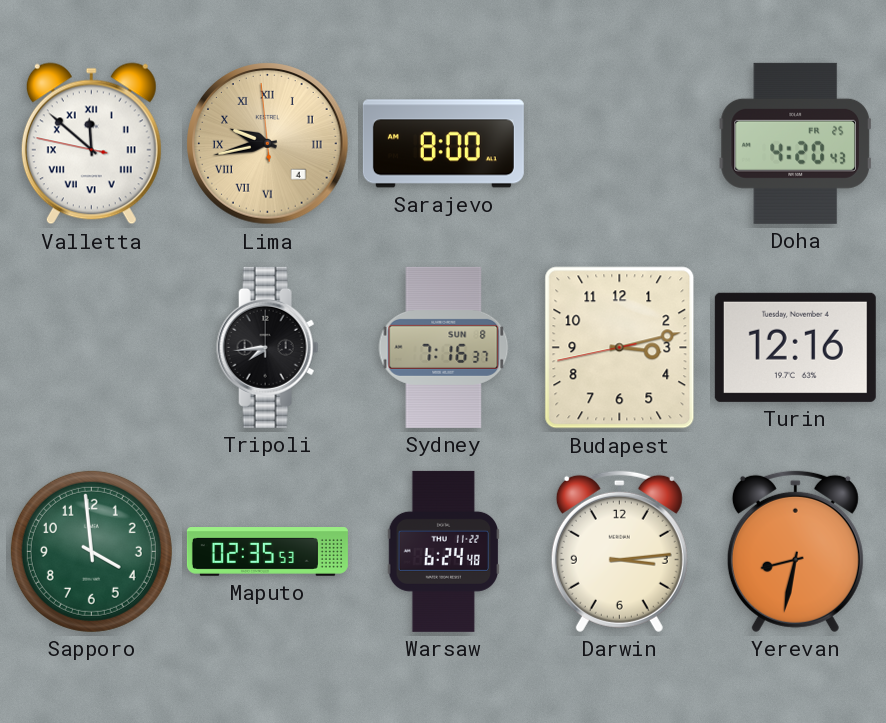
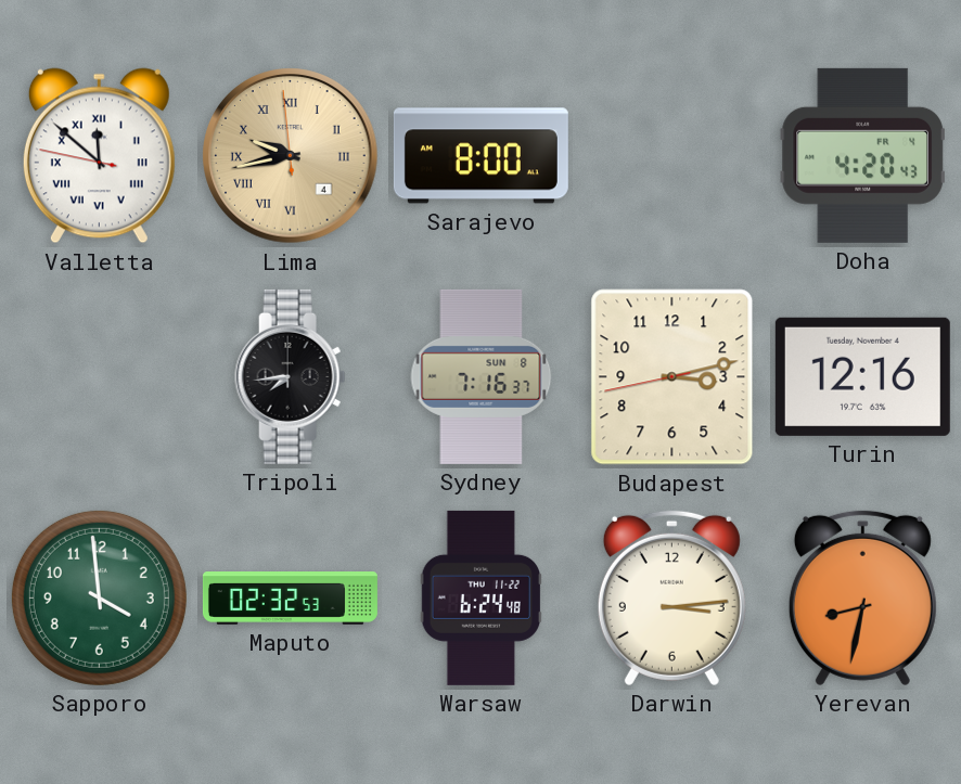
Doha date: FR 25 -> FR 4
Maputo: 02:35 -> 02:32
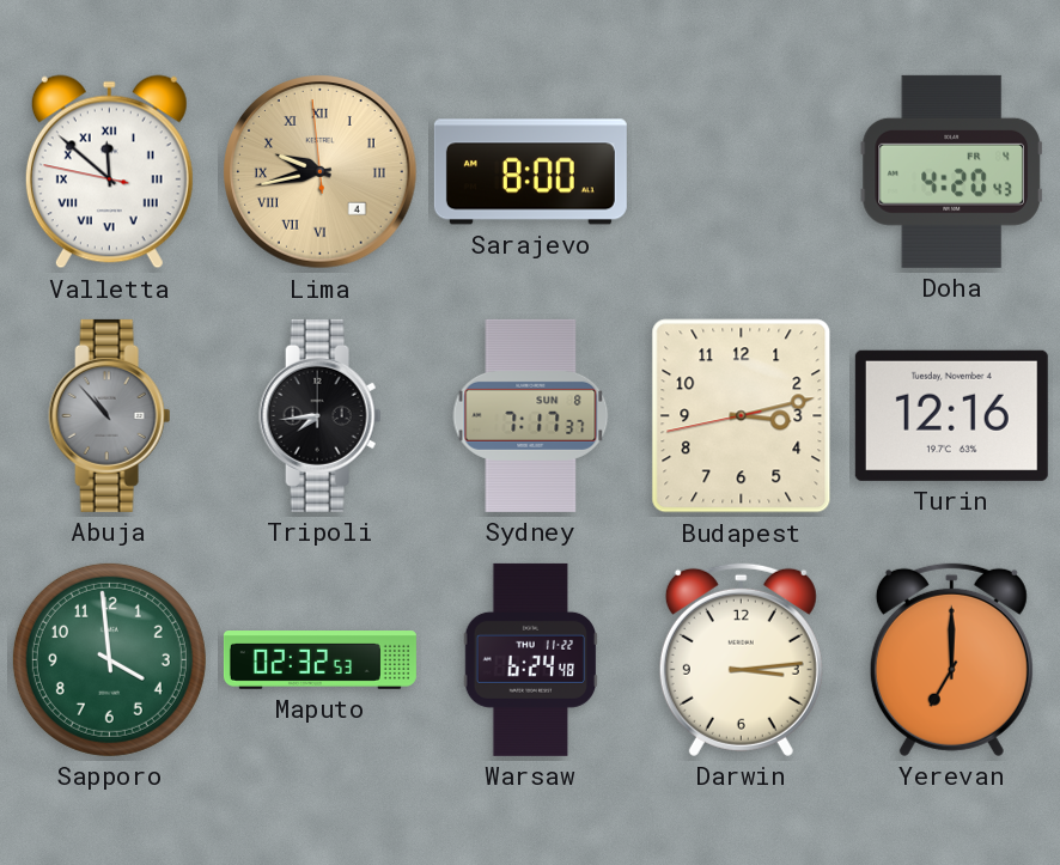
Abuja: none -> 10:53
Sydney: 7:16 -> 7:17
Yerevan: 8:32 -> 7:00
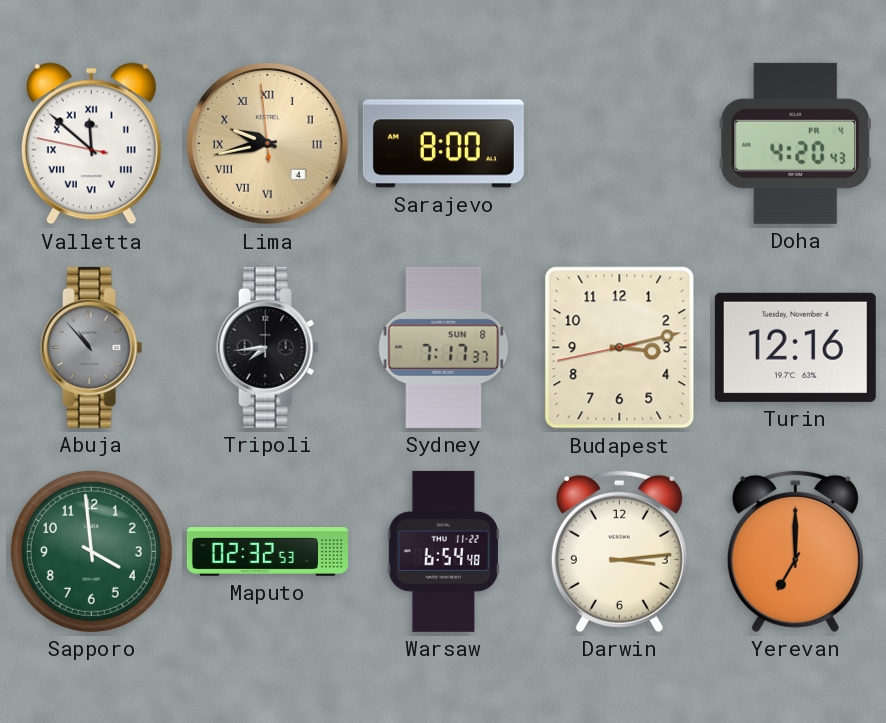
Warsaw: 6:24 -> 6:54
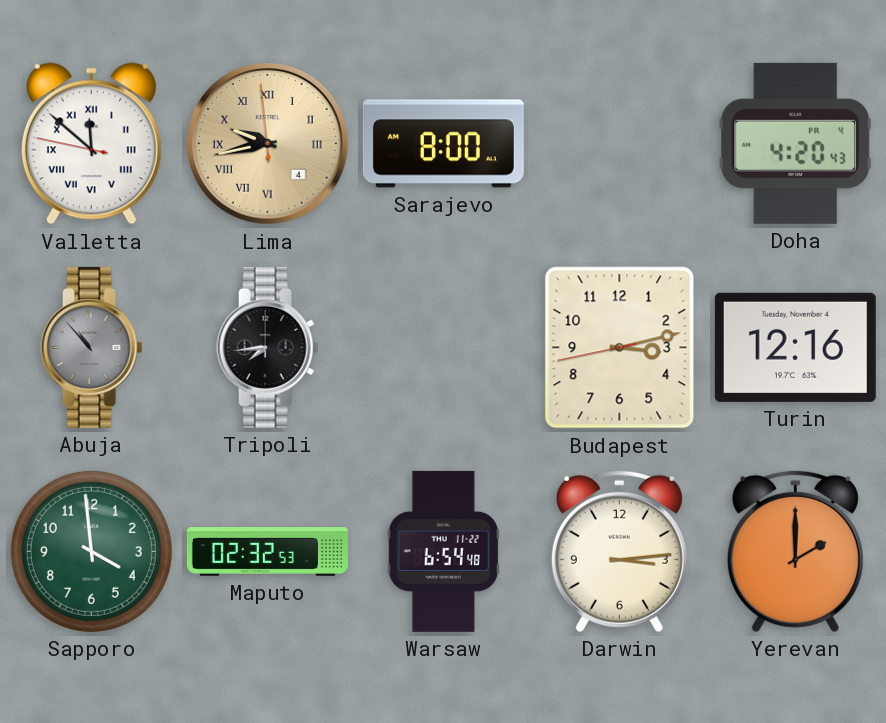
Sydney: 7:17 -> none
Yerevan: 7:00 -> 2:00
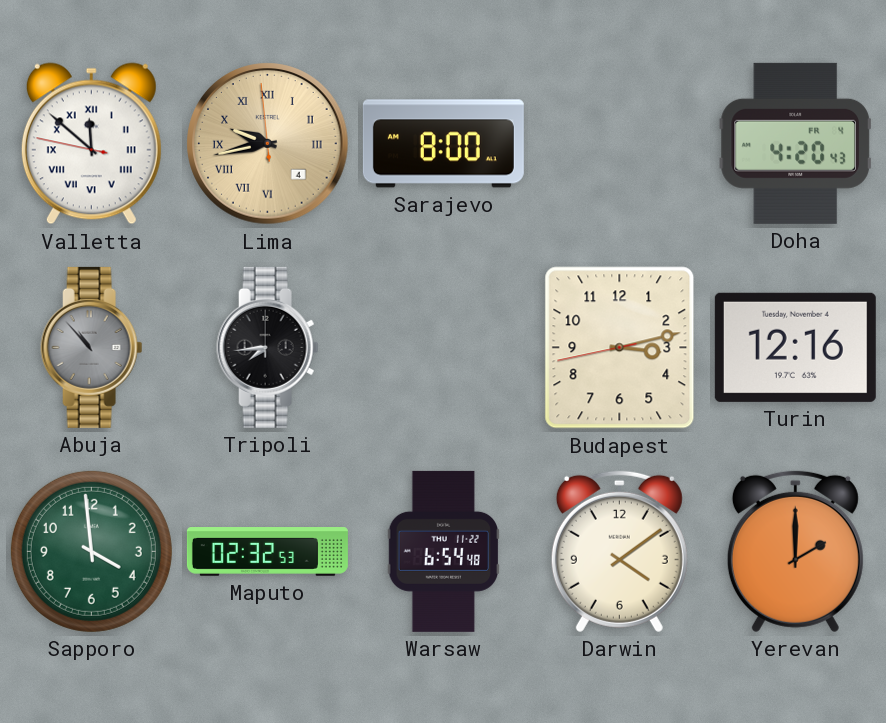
Darwin: 3:14 -> 4:09
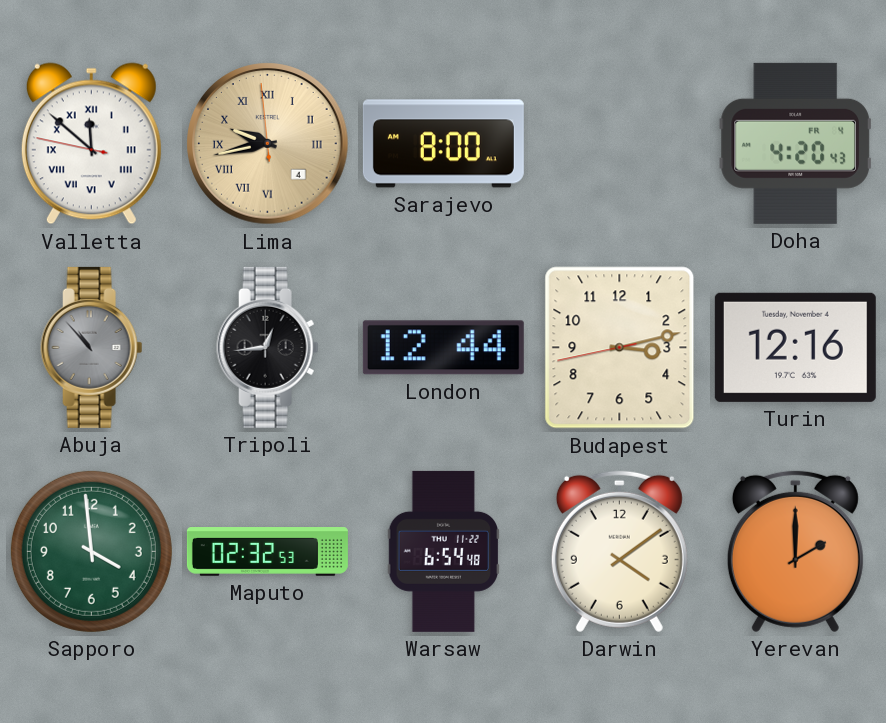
Tripoli: 7:44 -> 12:44
London: none -> 12:44
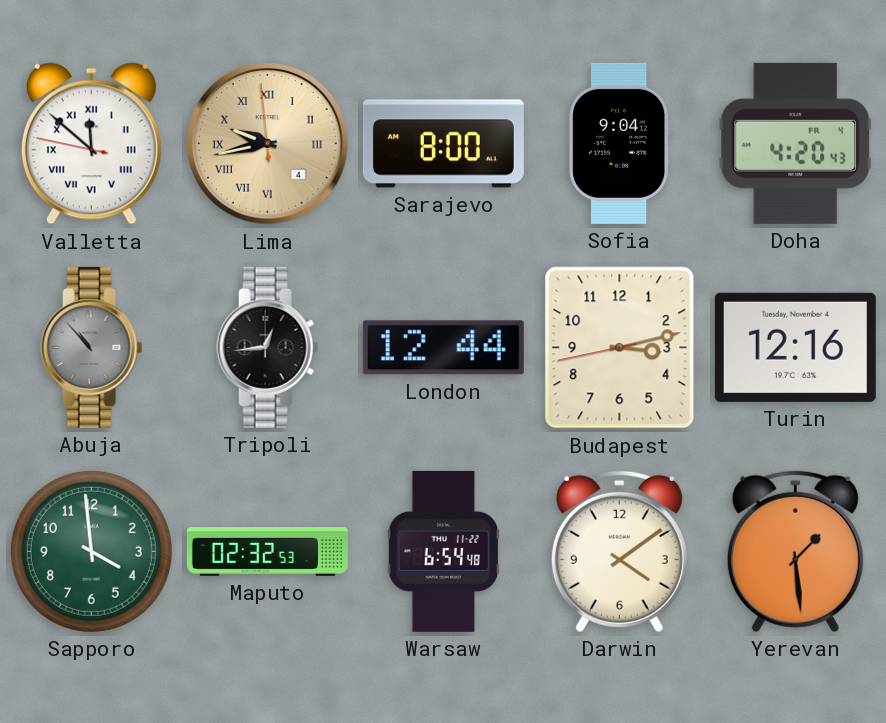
Sofia: none -> 9:04
Yerevan: 2:00 -> 1:29
